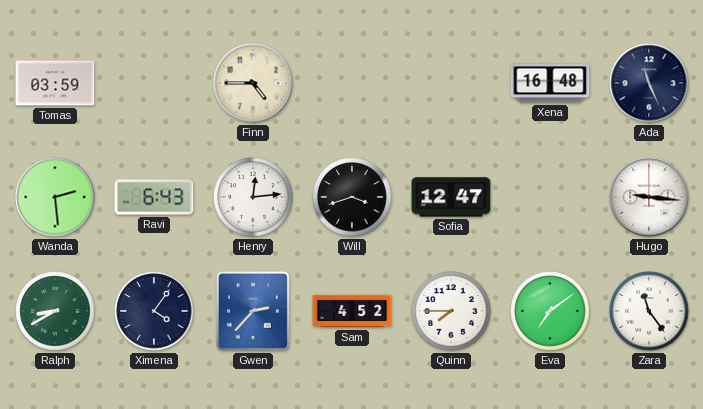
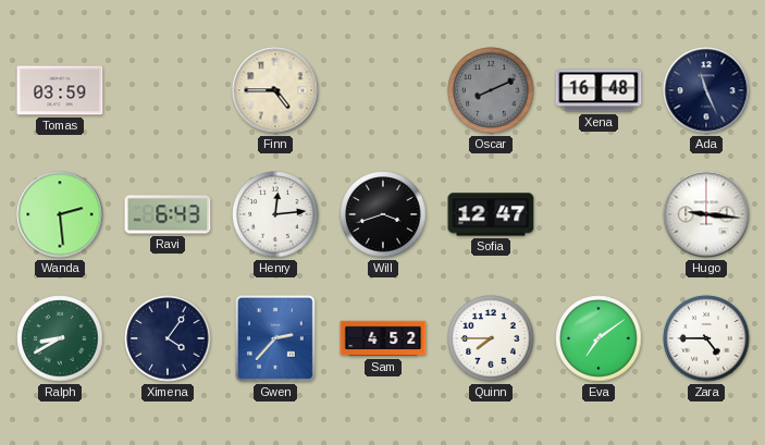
Oscar: none -> 8:11
Zara: 11:24 -> 4:45
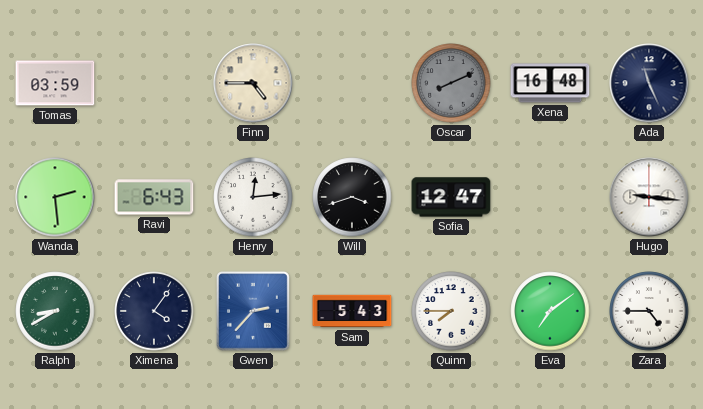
Sam: 4:52 -> 5:43
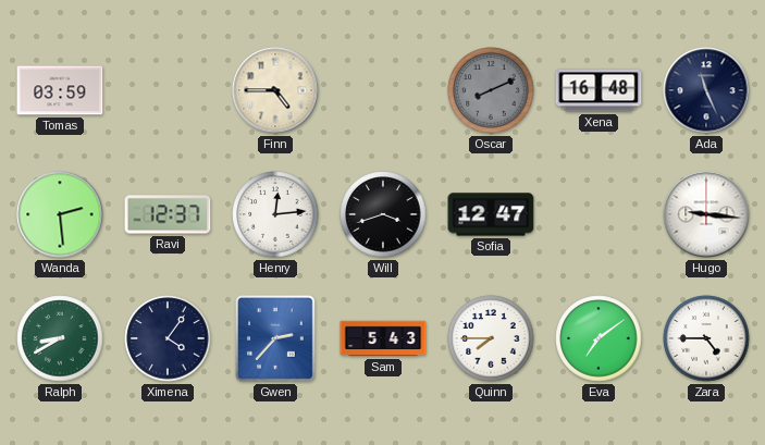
Ravi: 6:43 -> 12:37
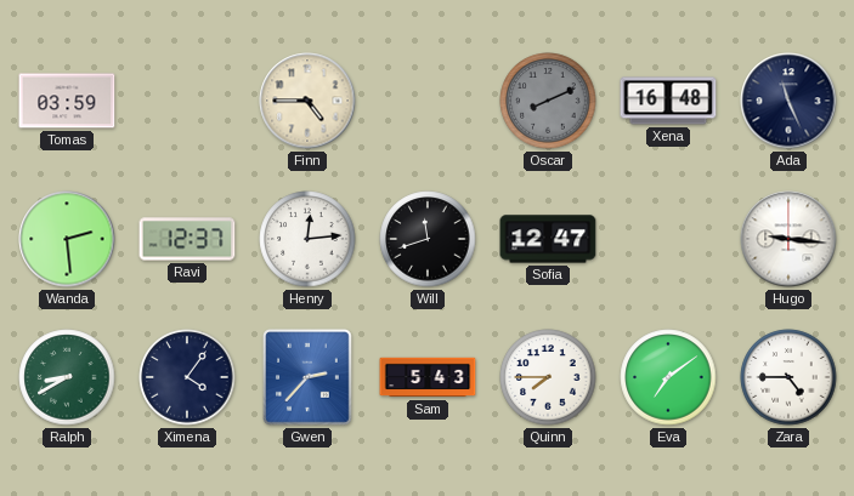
Will: 3:42 -> 11:42
